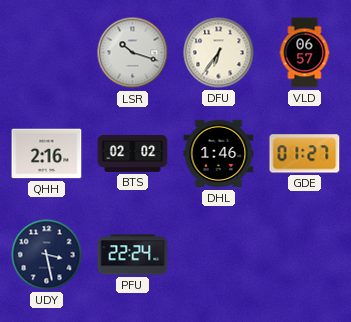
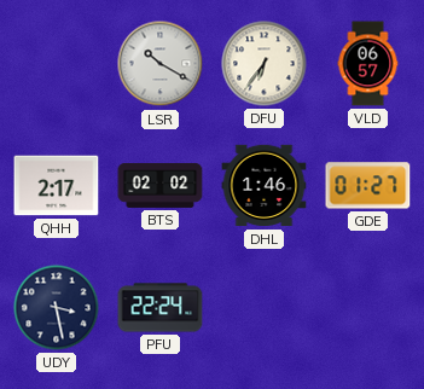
LSR: 10:18 -> 10:20
QHH: 2:16 -> 2:17
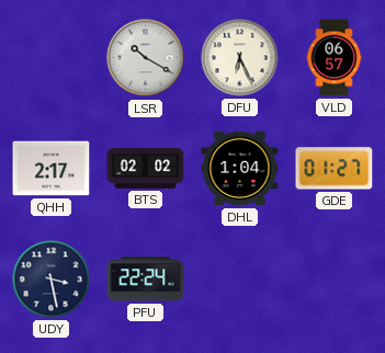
DFU: 6:36 -> 6:26
DHL: 1:46 -> 1:04
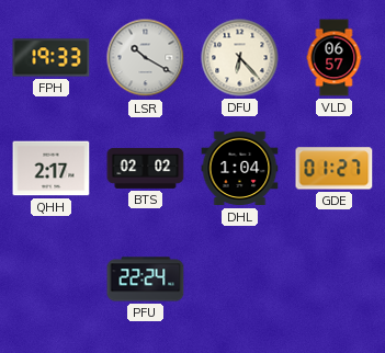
FPH: none -> 19:33
DFU: 6:26 -> 6:23
UDY: 3:28 -> none
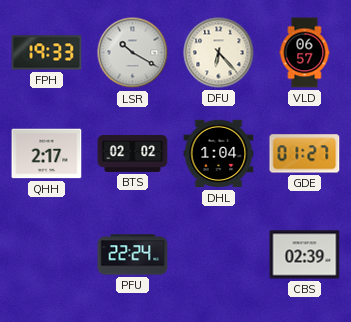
CBS: none -> 02:39
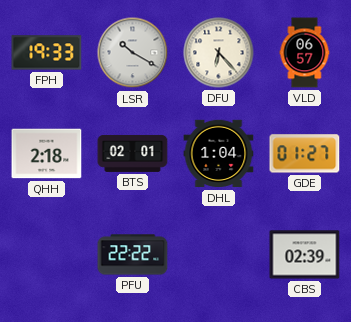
QHH: 2:17 -> 2:18
BTS: 02:02 -> 02:01
PFU: 22:24 -> 22:22
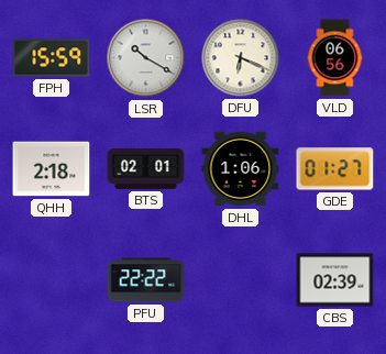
FPH: 19:33 -> 15:59
DFU: 6:23 -> 6:19
VLD: 06:57 -> 06:56
DHL: 1:04 -> 1:06
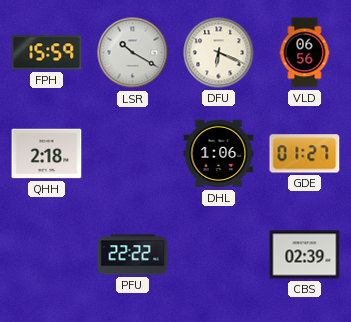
BTS: 02:01 -> none
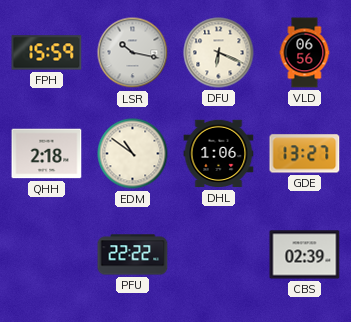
LSR: 10:20 -> 10:17
EDM: none -> 10:51
GDE: 01:27 -> 13:27
